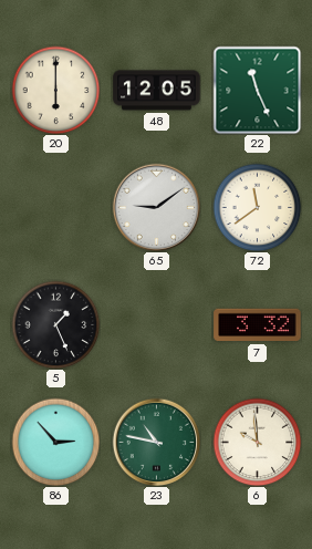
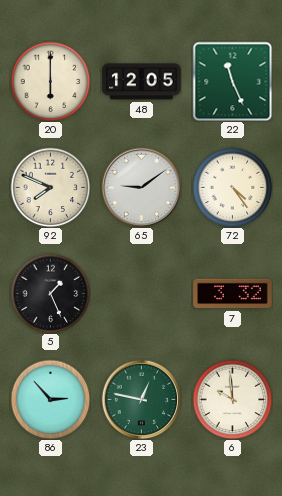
92: none -> 7:49
72: 11:39 -> 4:24
23: 10:47 -> 12:47
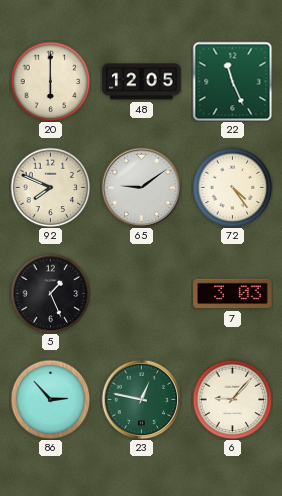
7: 3:32 -> 3:03
6: 9:59 -> 9:07
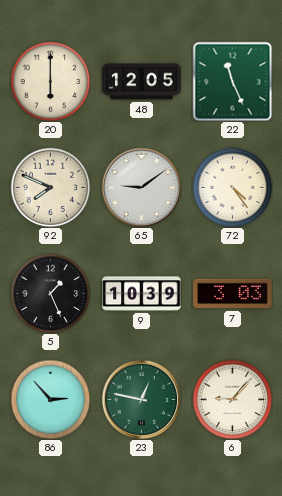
9: none -> 10:39
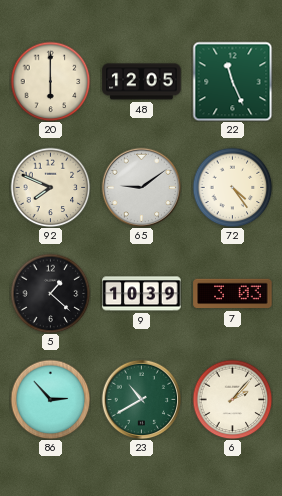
5: 1:26 -> 1:22
23: 12:47 -> 10:40
6: 9:07 -> 2:07
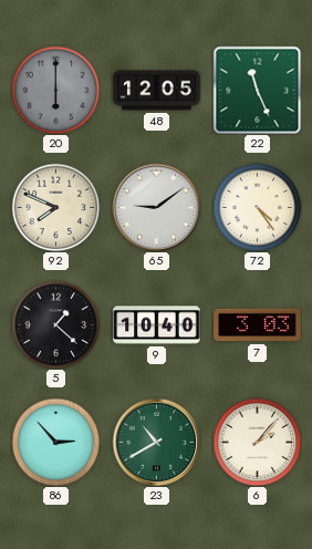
20 dial: cream -> grey
9: 10:39 -> 10:40
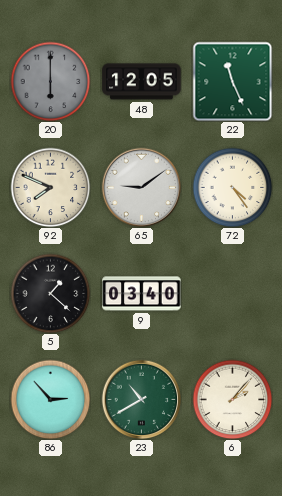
9: 10:40 -> 03:40
7: 3:03 -> none
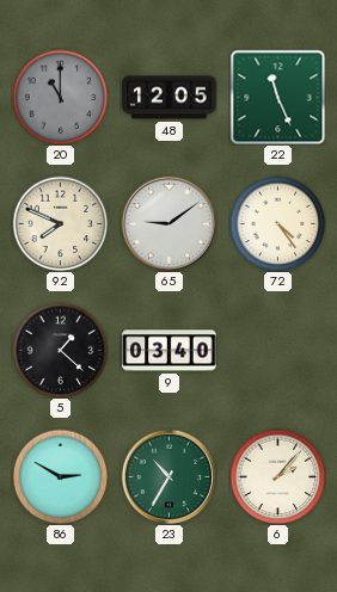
20: 6:00 -> 11:00
86: 2:53 -> 2:50
23: 10:40 -> 10:35
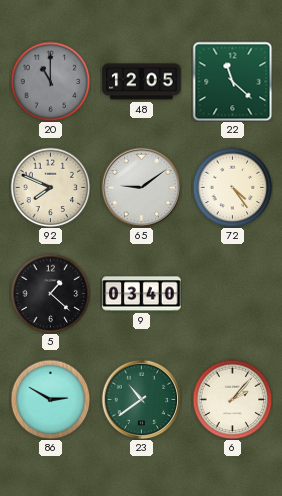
22: 11:26 -> 11:22
23: 10:35 -> 10:39
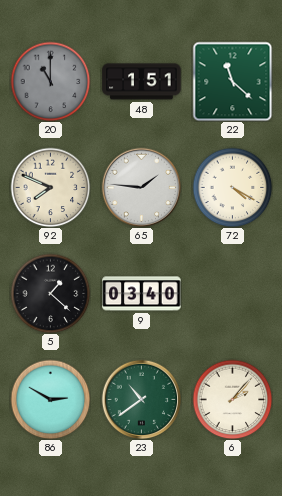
48: 12:05 -> 1:51
65: 9:09 -> 1:46
72: 4:24 -> 4:20
